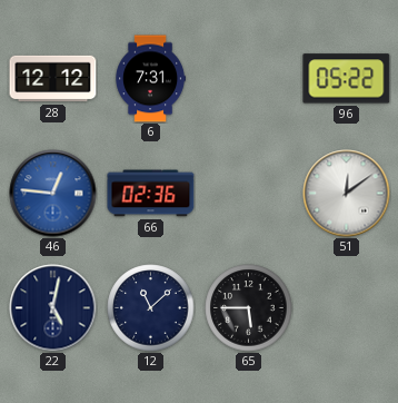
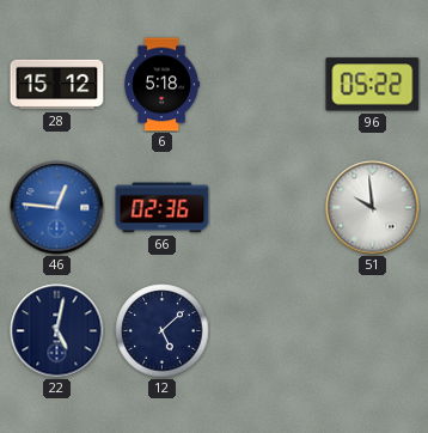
28: 12:12 -> 15:12
6: 7:31 -> 5:18
51: 12:09 -> 9:59
12: 11:08 -> 5:08
65: 5:45 -> none
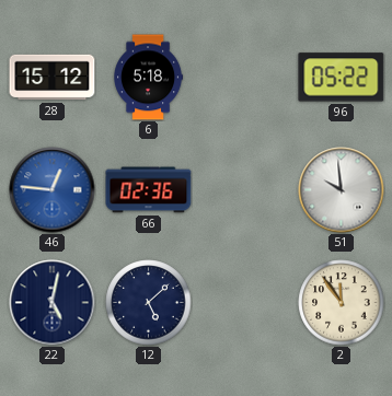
2: none -> 11:54
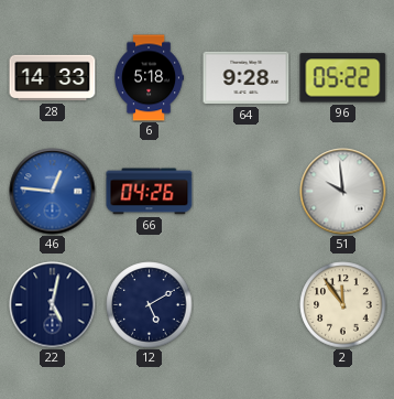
28: 15:12 -> 14:33
64: none -> 9:28
66: 02:36 -> 04:26
12: 5:08 -> 5:10
